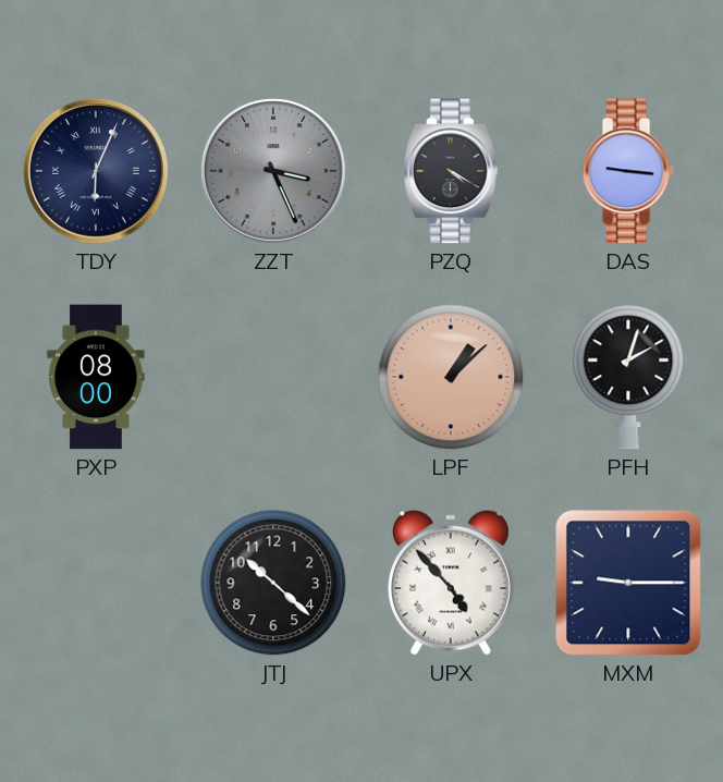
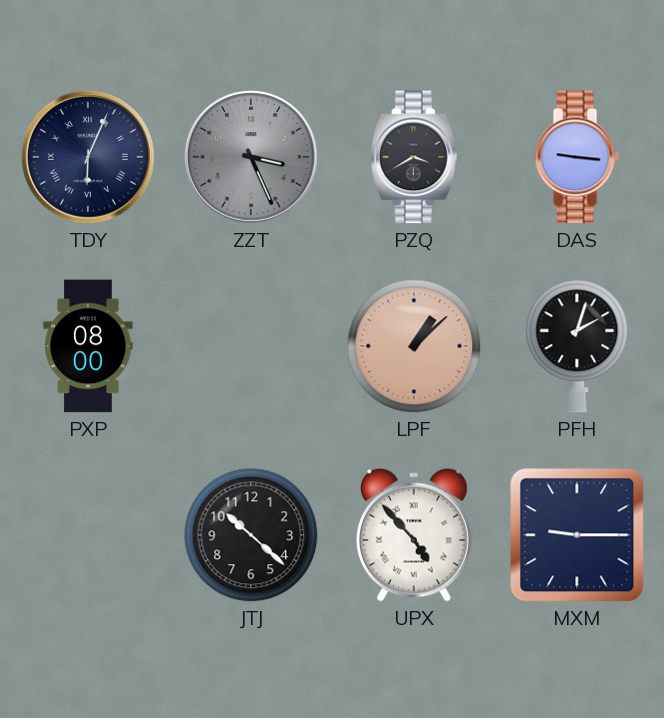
PZQ: 4:20 -> 3:40
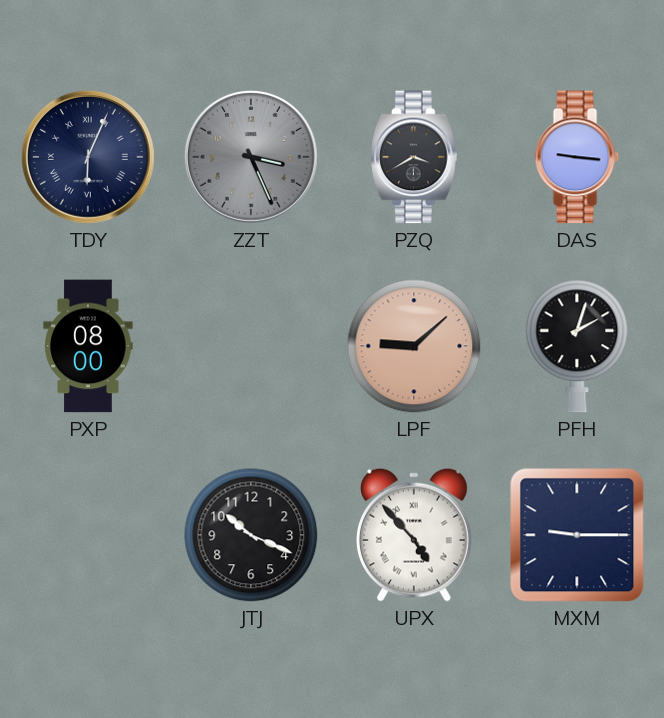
LPF: 1:08 -> 9:08
JTJ: 10:22 -> 10:19
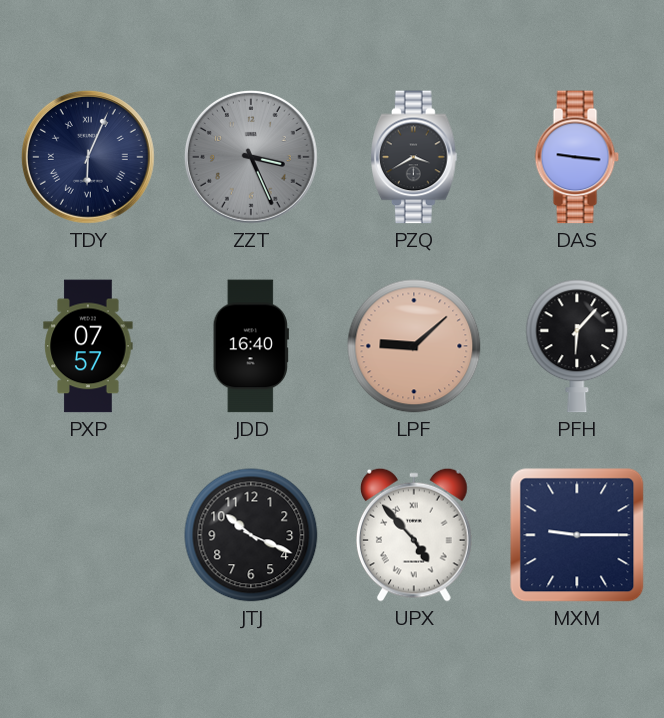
PXP: 08:00 -> 07:57
JDD: none -> 16:40
PFH: 2:03 -> 6:07
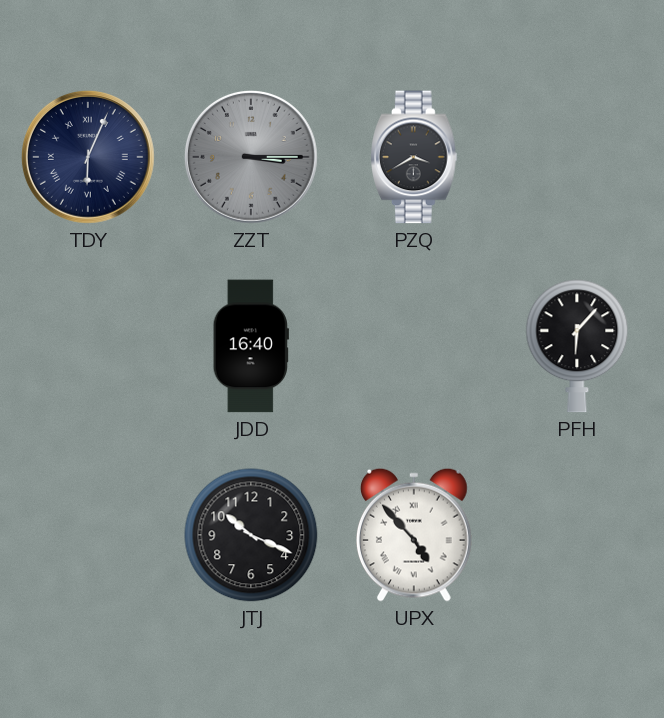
ZZT: 3:26 -> 3:15
DAS: 9:16 -> none
PXP: 07:57 -> none
LPF: 9:08 -> none
MXM: 9:15 -> none
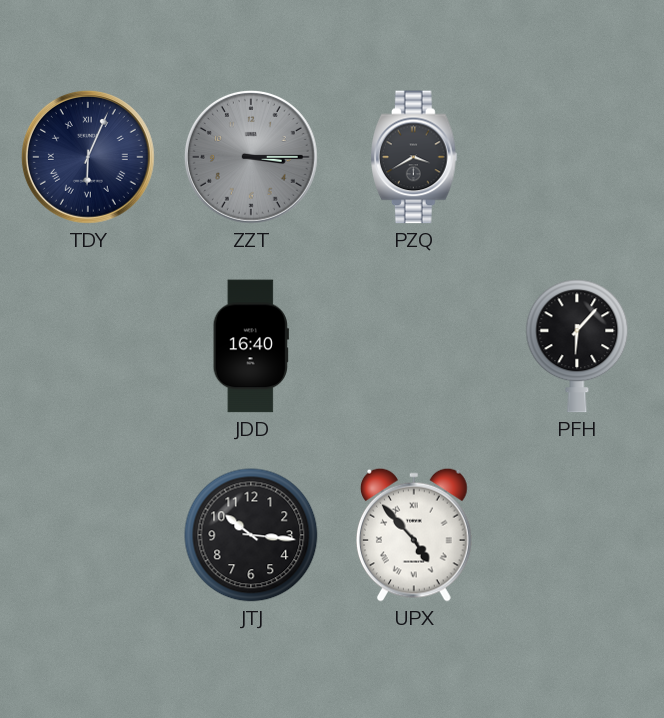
JTJ: 10:19 -> 10:16
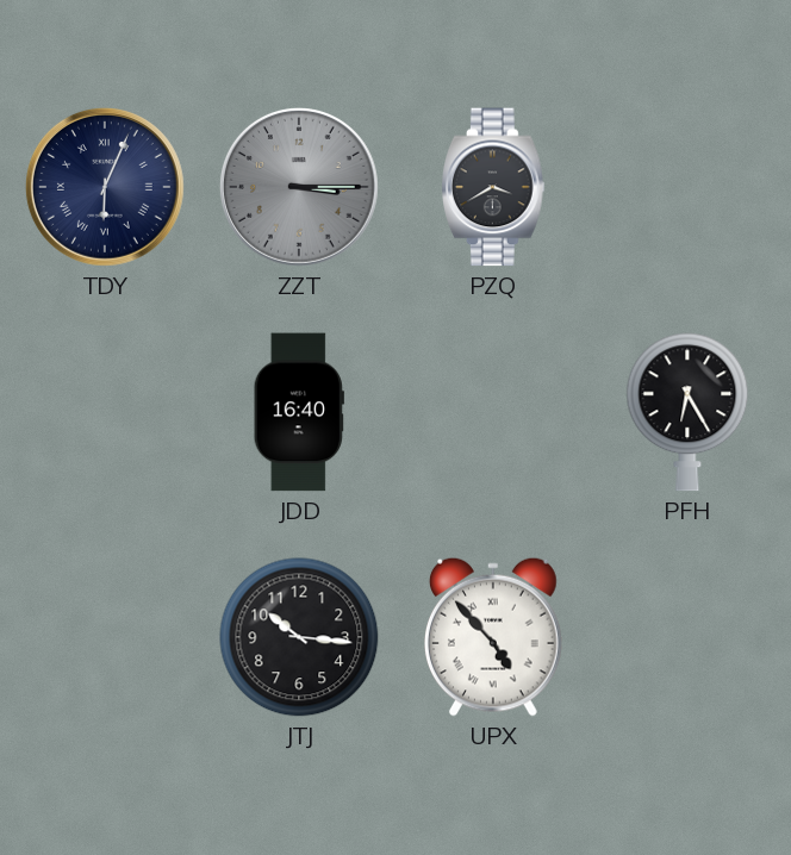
PFH: 6:07 -> 6:25
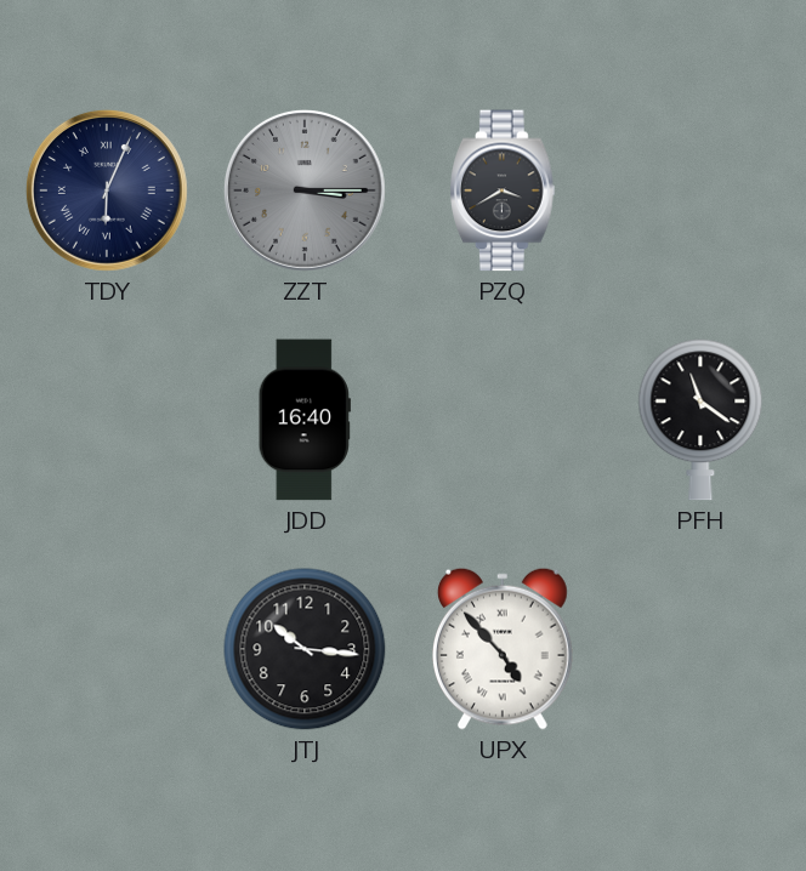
PFH: 6:25 -> 11:21
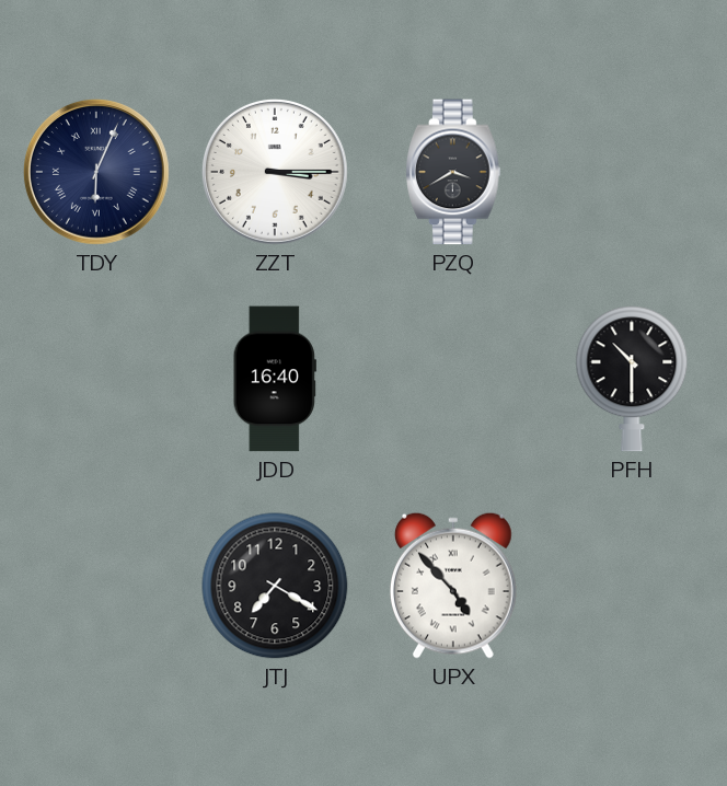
ZZT dial: grey -> white
PFH: 11:21 -> 10:30
JTJ: 10:16 -> 7:20
